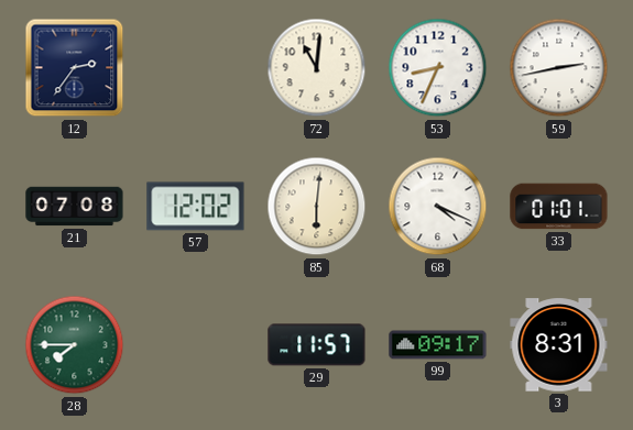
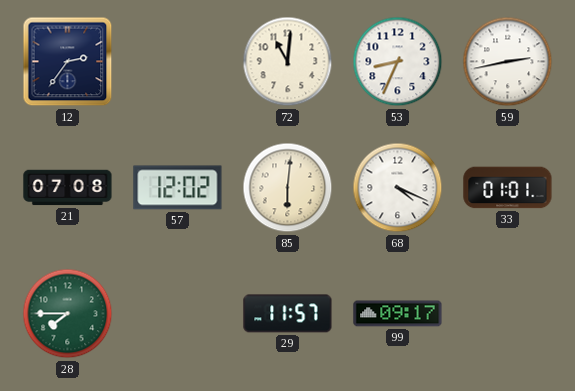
3: 8:31 -> none
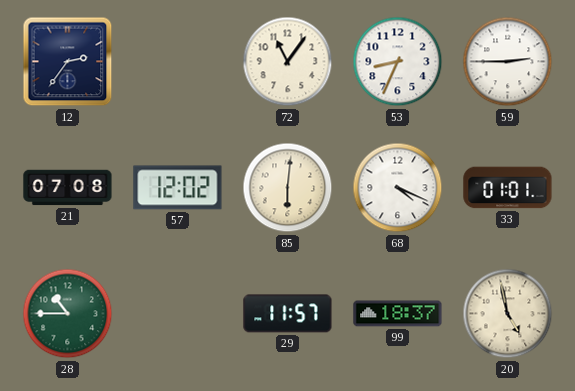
72: 11:01 -> 11:06
59: 2:43 -> 2:45
28: 7:45 -> 10:45
99: 09:17 -> 18:37
20: none -> 4:58
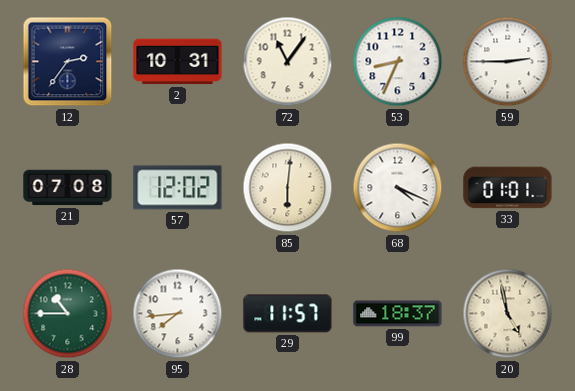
2: none -> 10:31
95: none -> 7:44
